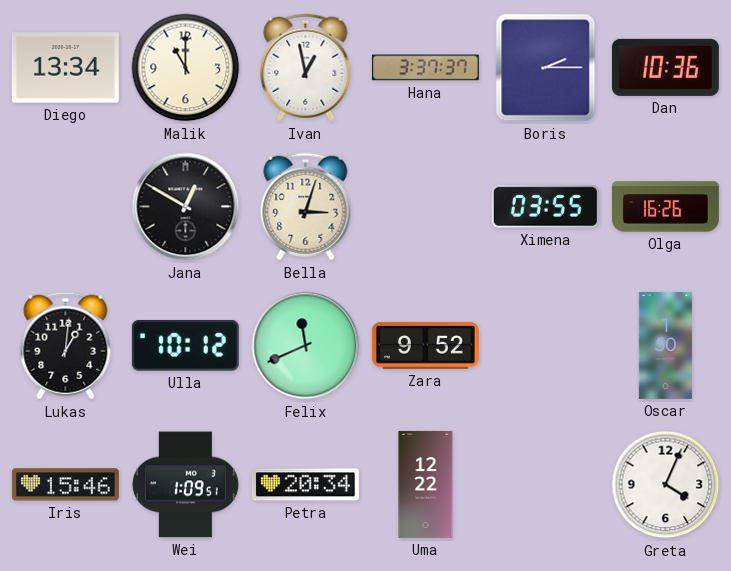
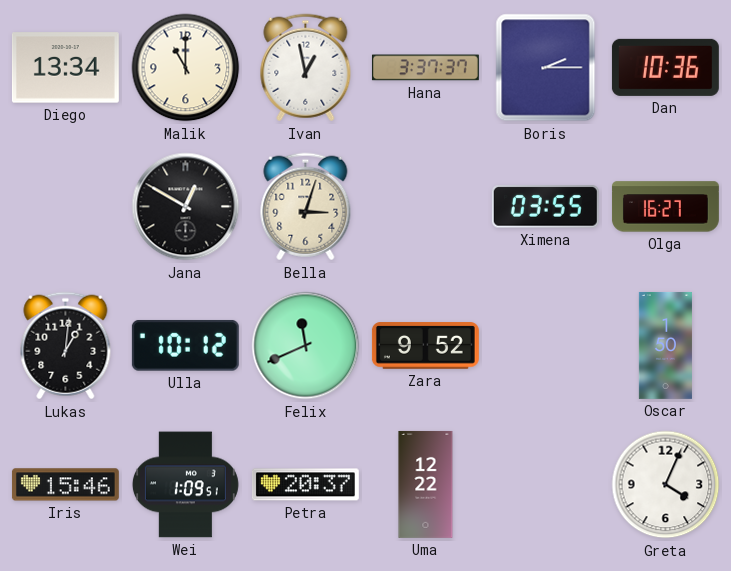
Olga: 16:26 -> 16:27
Petra: 20:34 -> 20:37
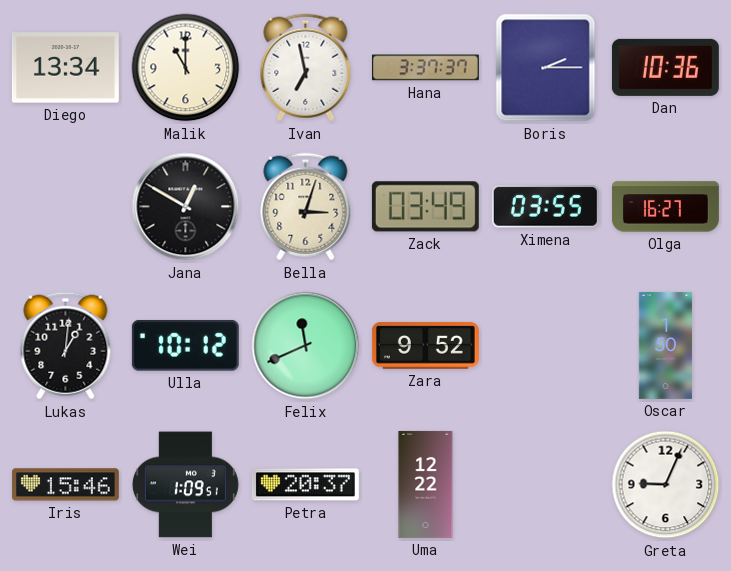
Ivan: 12:58 -> 6:58
Zack: none -> 03:49
Greta: 4:04 -> 9:04
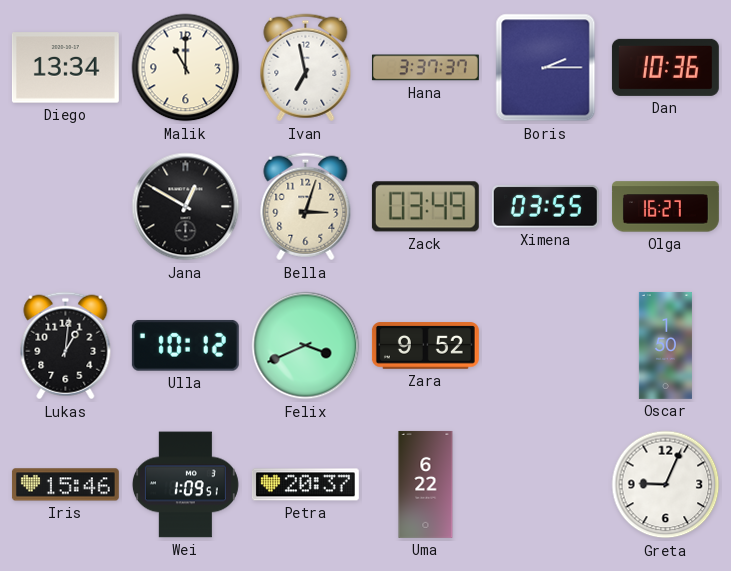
Felix: 11:41 -> 3:41
Uma: 12:22 -> 6:22
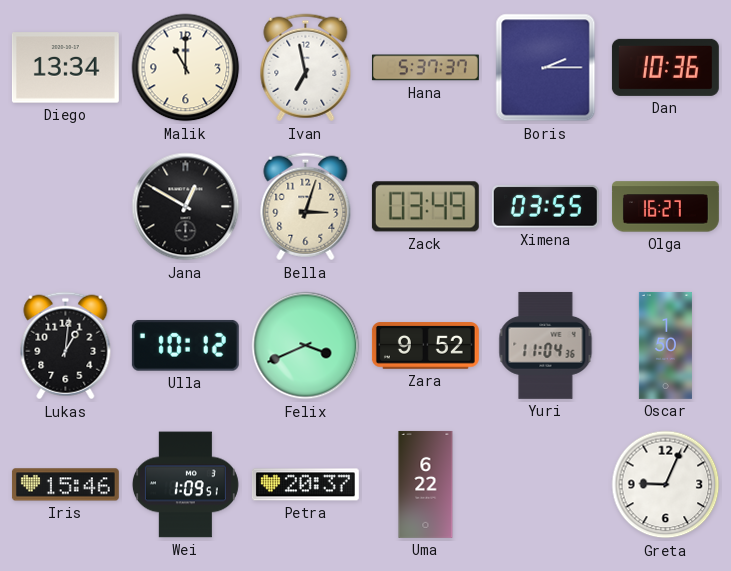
Hana: 3:37 -> 5:37
Yuri: none -> 11:04
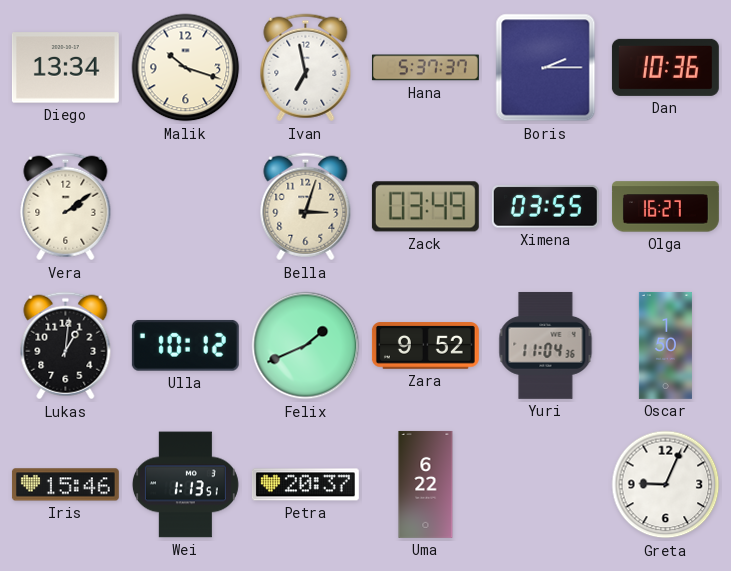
Malik: 11:00 -> 10:18
Vera: none -> 2:09
Jana: 12:50 -> none
Felix: 3:41 -> 1:41
Wei: 1:09 -> 1:13
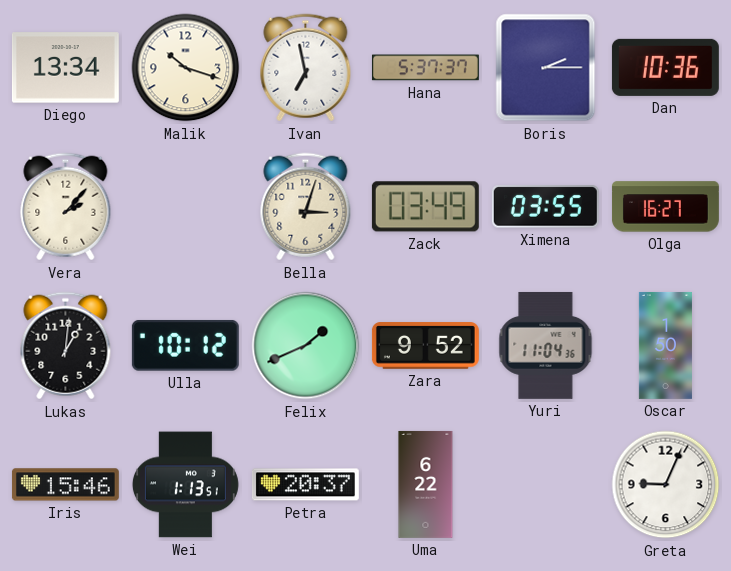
Vera: 2:09 -> 2:07
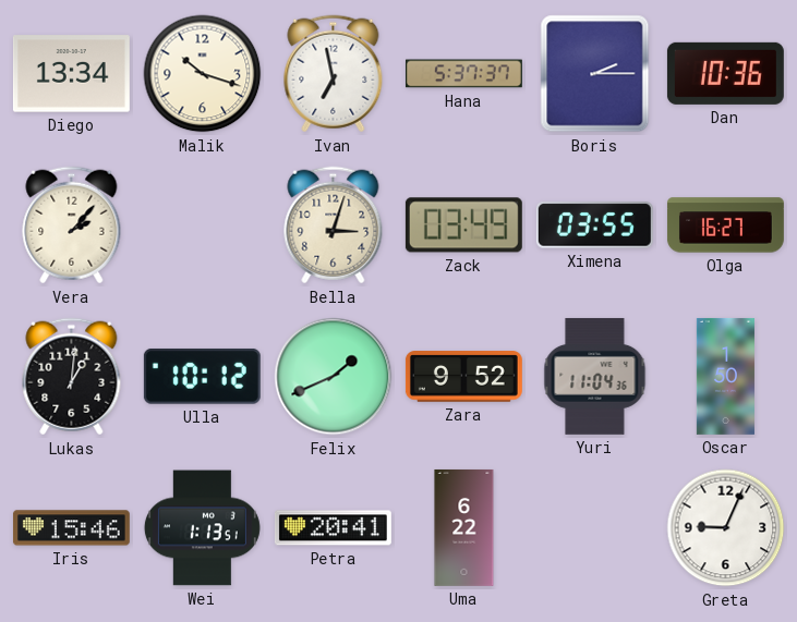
Petra: 20:37 -> 20:41
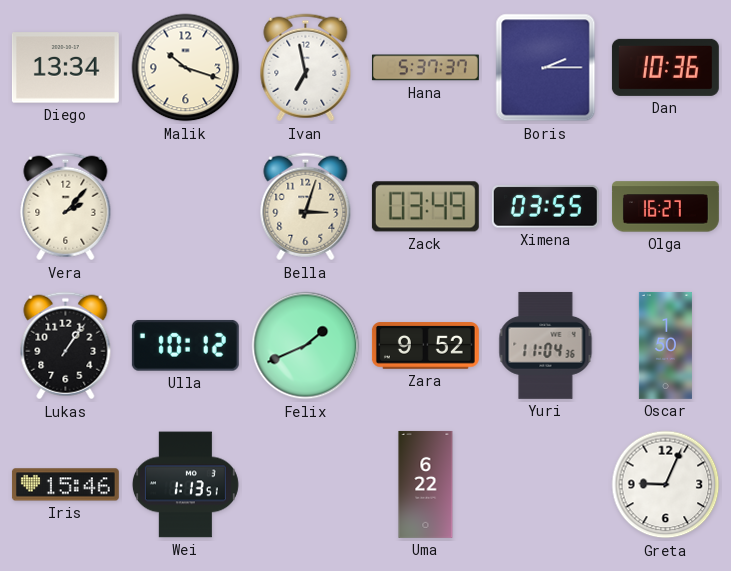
Lukas: 1:01 -> 1:06
Petra: 20:41 -> none
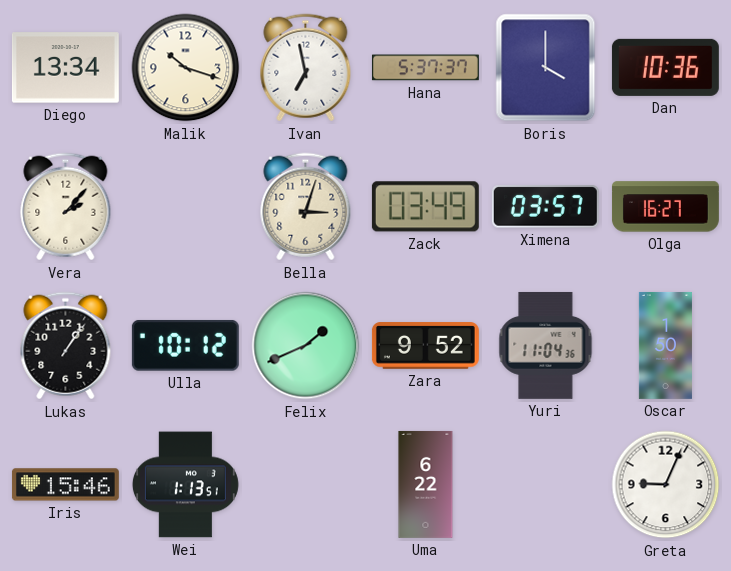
Boris: 2:15 -> 4:00
Ximena: 03:55 -> 03:57
